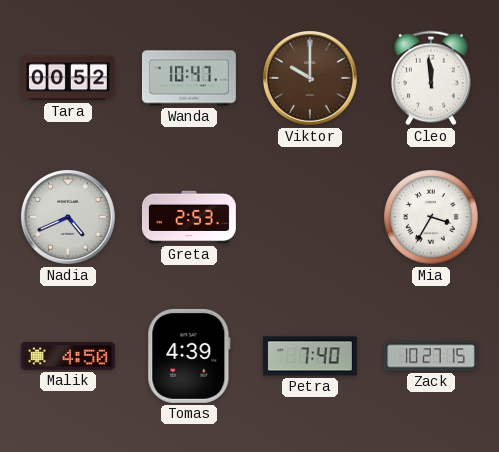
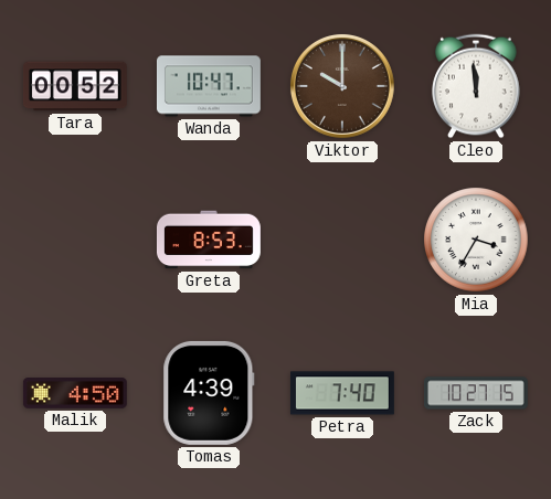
Nadia: 4:41 -> none
Greta: 2:53 -> 8:53
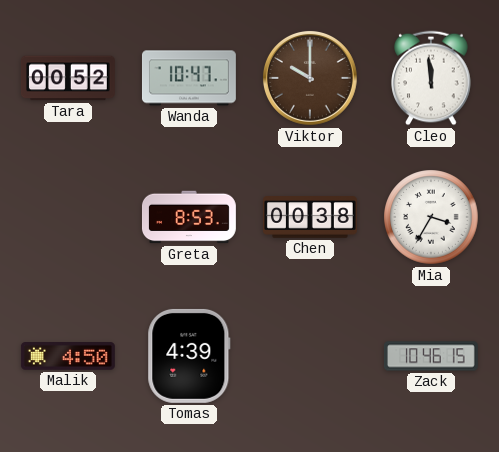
Chen: none -> 00:38
Petra: 7:40 -> none
Zack: 10:27 -> 10:46
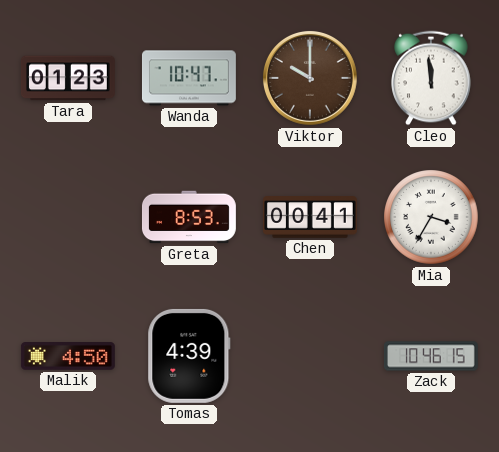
Tara: 00:52 -> 01:23
Chen: 00:38 -> 00:41
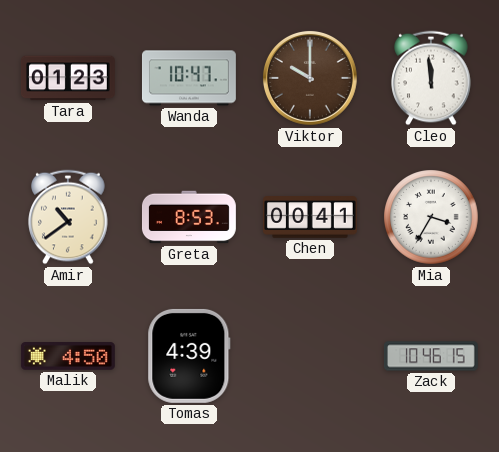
Amir: none -> 10:39
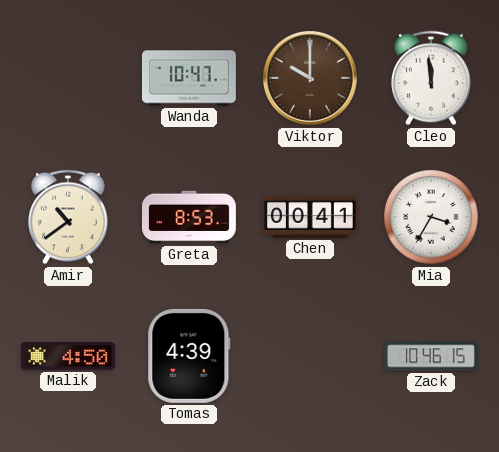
Tara: 01:23 -> none
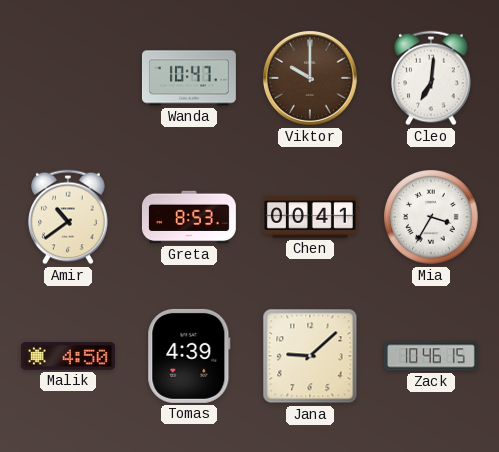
Cleo: 11:59 -> 7:01
Jana: none -> 9:08
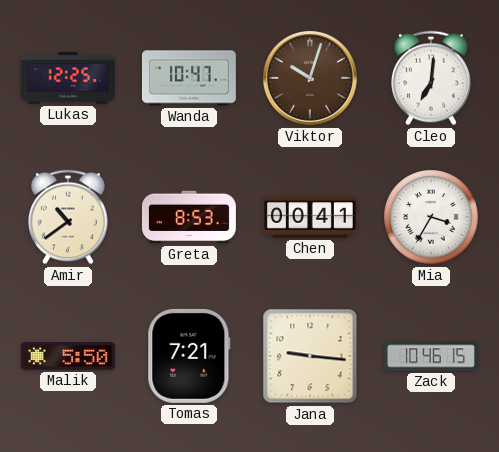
Lukas: none -> 12:25
Viktor: 10:00 -> 10:03
Malik: 4:50 -> 5:50
Tomas: 4:39 -> 7:21
Jana: 9:08 -> 9:16
